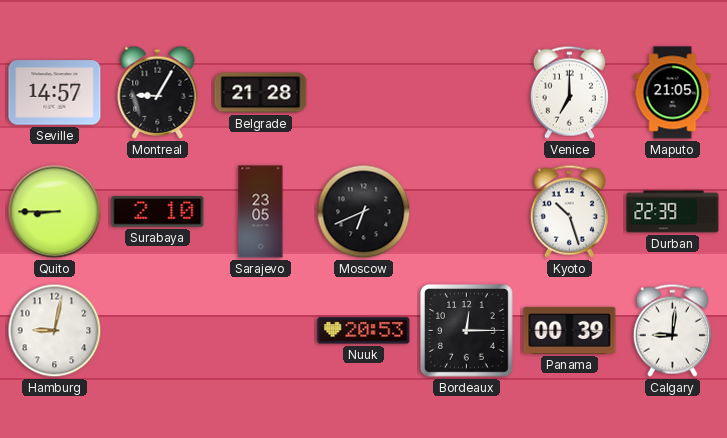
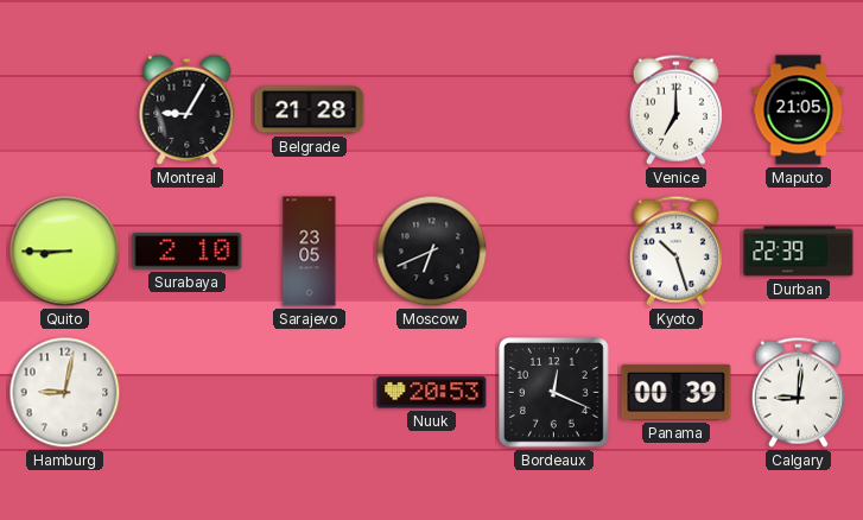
Seville: 14:57 -> none
Bordeaux: 12:15 -> 12:19
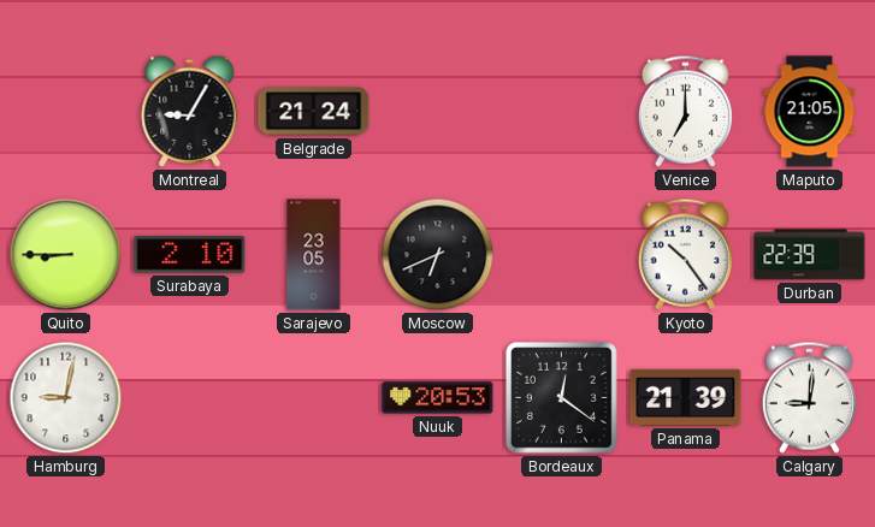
Belgrade: 21:28 -> 21:24
Kyoto: 10:27 -> 10:24
Bordeaux: 12:19 -> 12:21
Panama: 00:39 -> 21:39
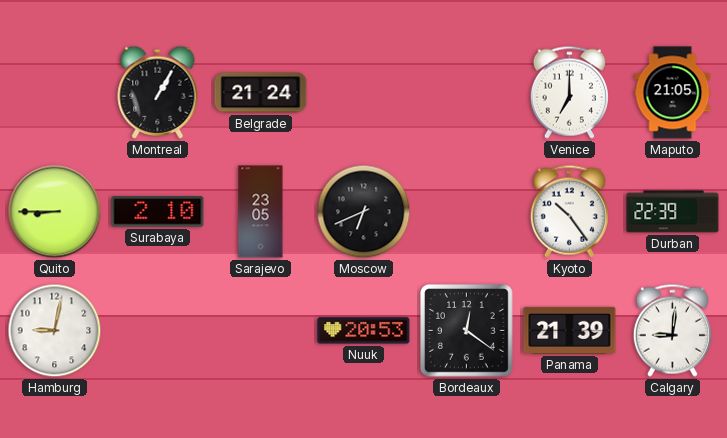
Montreal: 9:05 -> 1:05
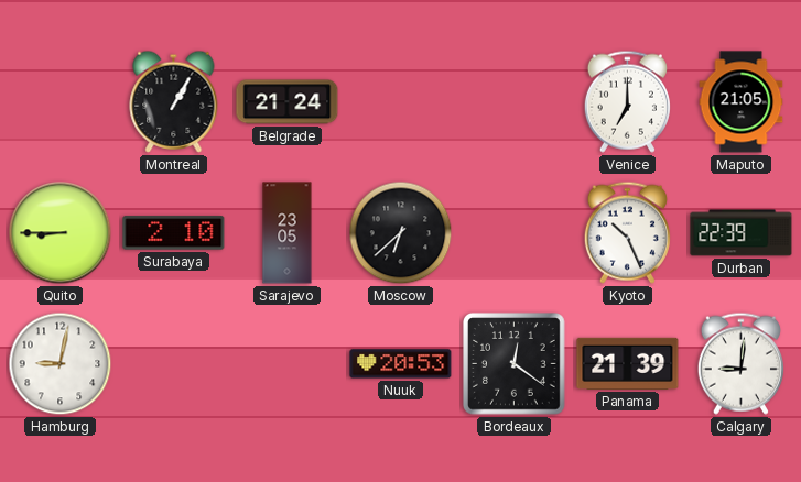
Moscow: 6:41 -> 6:38
Kyoto: 10:24 -> 10:26
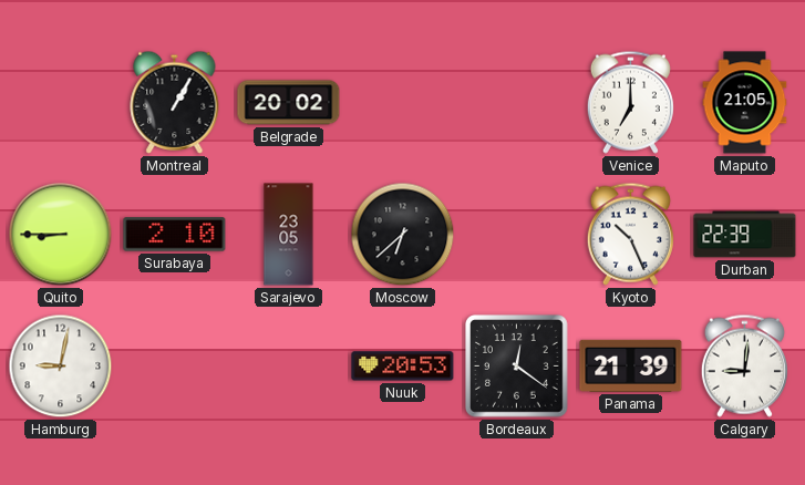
Belgrade: 21:24 -> 20:02
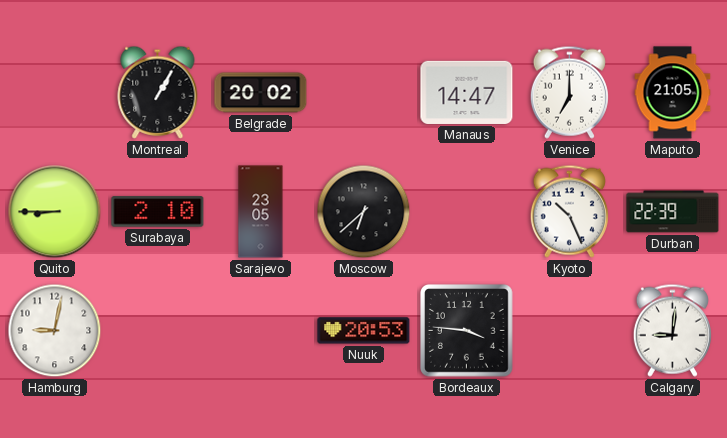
Manaus: none -> 14:47
Bordeaux: 12:21 -> 3:46
Panama: 21:39 -> none
